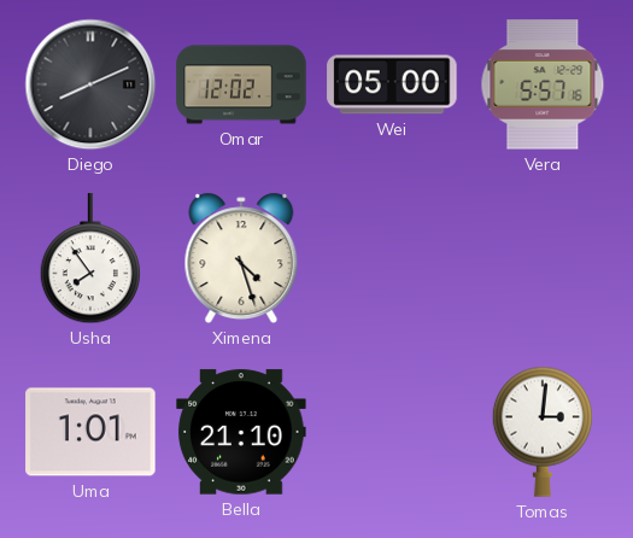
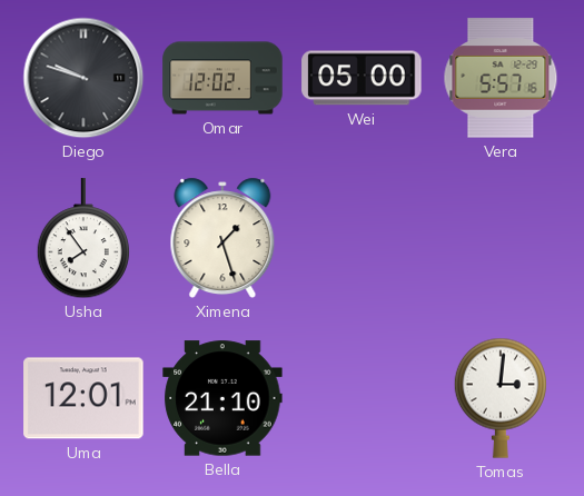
Diego: 8:11 -> 9:48
Ximena: 4:27 -> 1:27
Uma: 1:01 -> 12:01
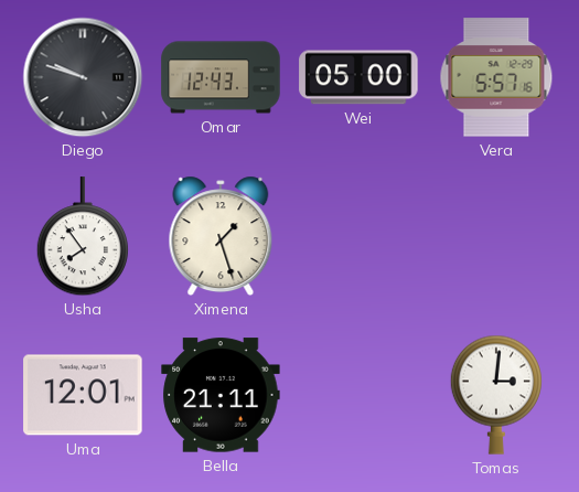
Omar: 12:02 -> 12:43
Bella: 21:10 -> 21:11
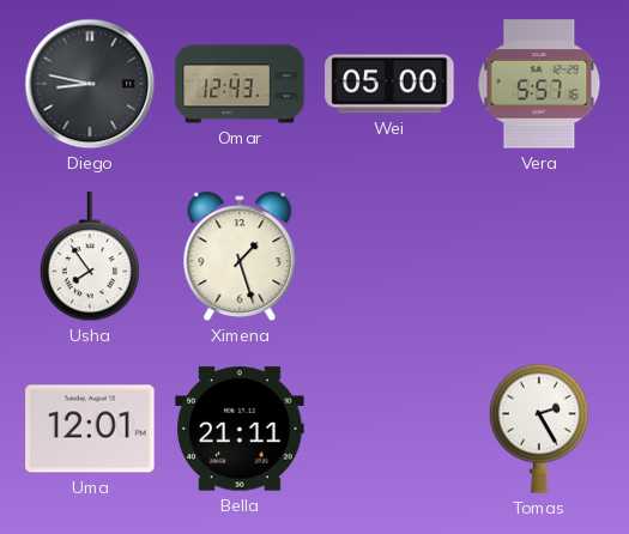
Diego: 9:48 -> 8:47
Tomas: 3:01 -> 2:25
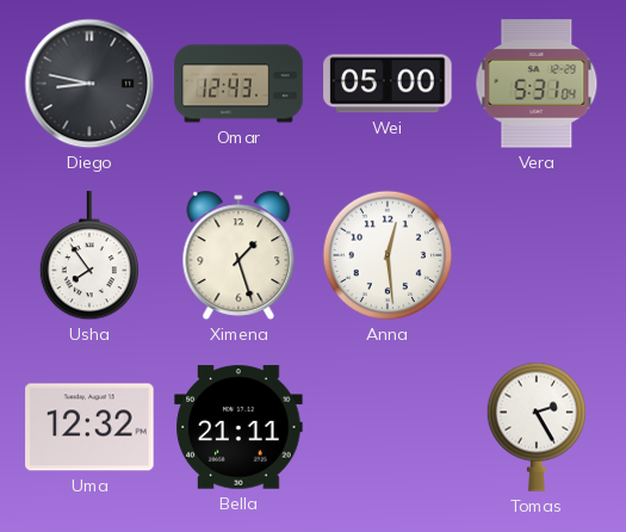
Vera: 5:57 -> 5:31
Anna: none -> 12:29
Uma: 12:01 -> 12:32
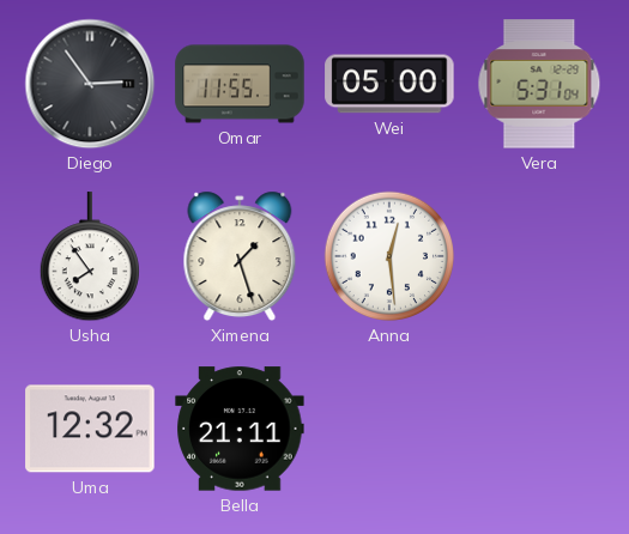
Diego: 8:47 -> 2:54
Omar: 12:43 -> 11:55
Tomas: 2:25 -> none
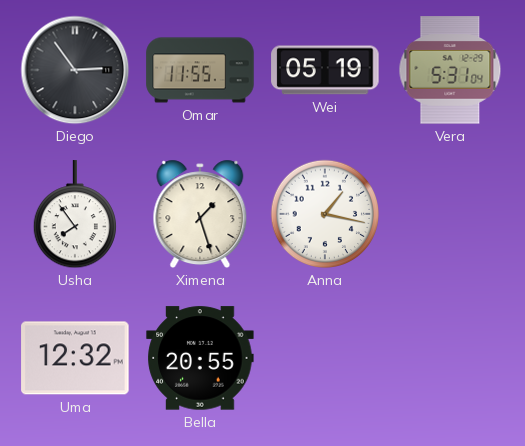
Wei: 05:00 -> 05:19
Anna: 12:29 -> 1:17
Bella: 21:11 -> 20:55
